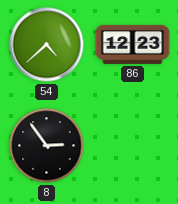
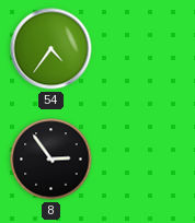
54: 4:38 -> 4:36
86: 12:23 -> none
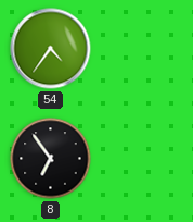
8: 2:54 -> 6:54
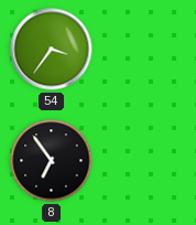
54: 4:36 -> 3:36
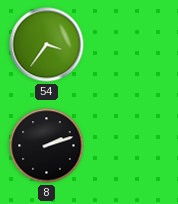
8: 6:54 -> 2:12
